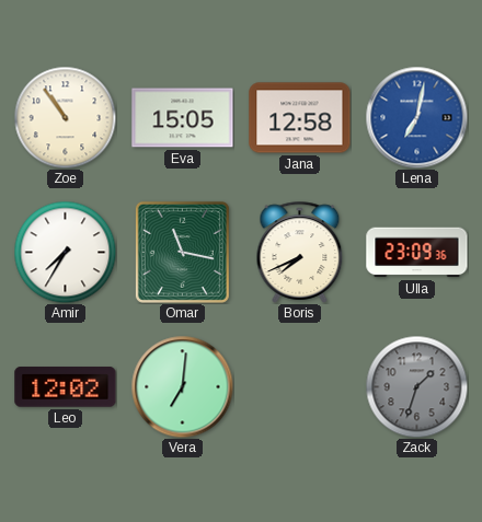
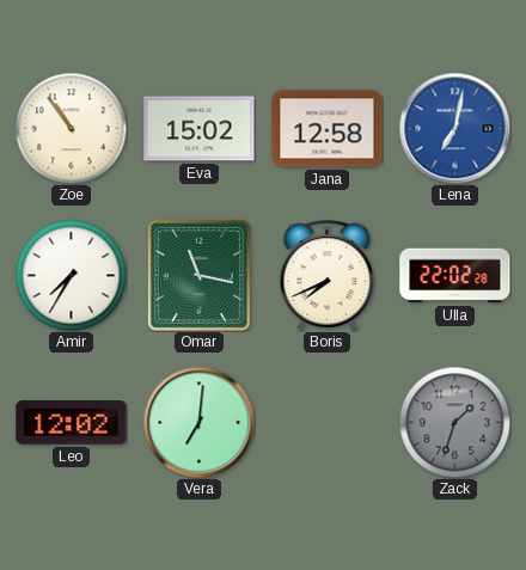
Eva: 15:05 -> 15:02
Ulla: 23:09 -> 22:02
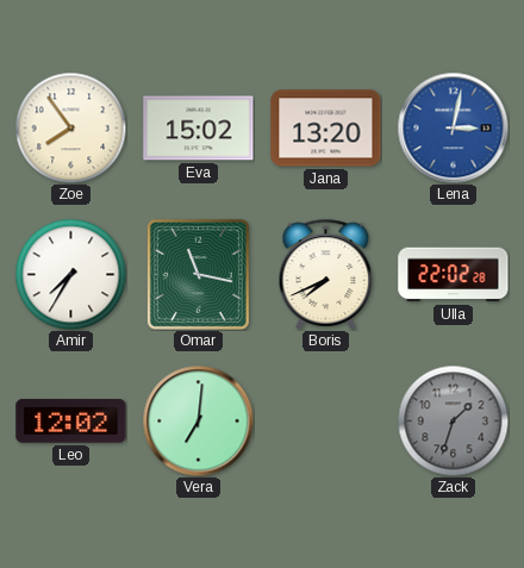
Zoe: 10:54 -> 7:54
Jana: 12:58 -> 13:20
Lena: 7:02 -> 3:02
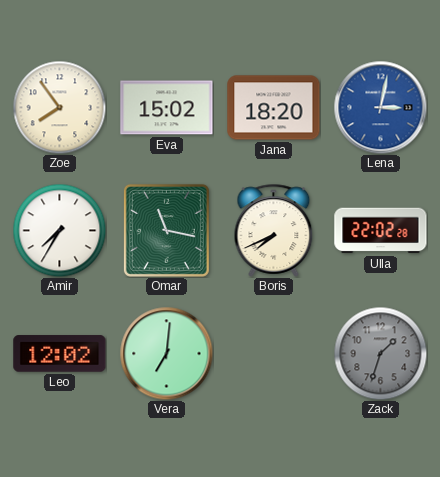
Jana: 13:20 -> 18:20
